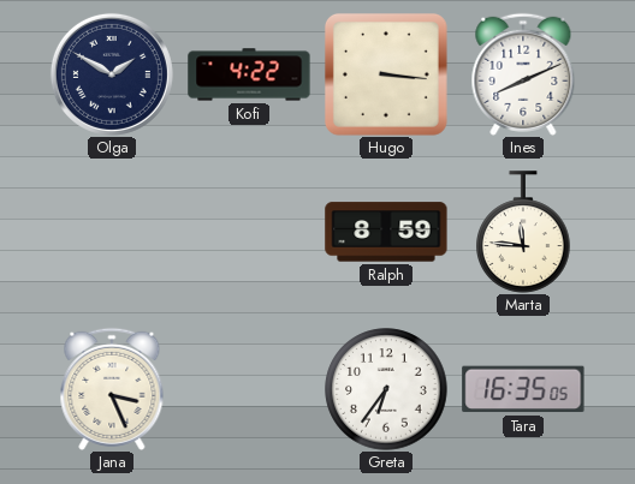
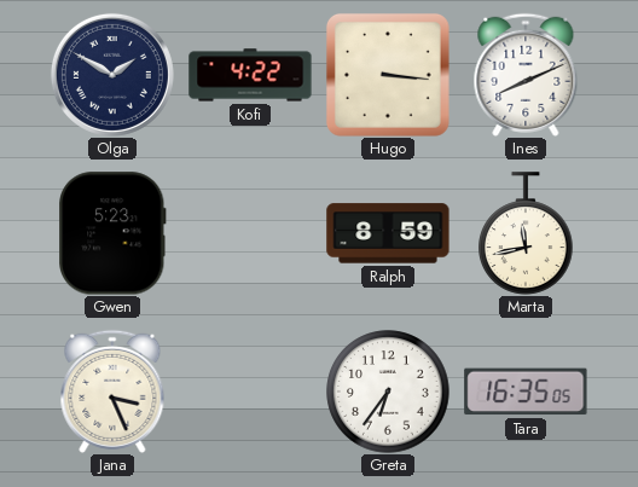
Gwen: none -> 5:23
Marta: 11:46 -> 11:43
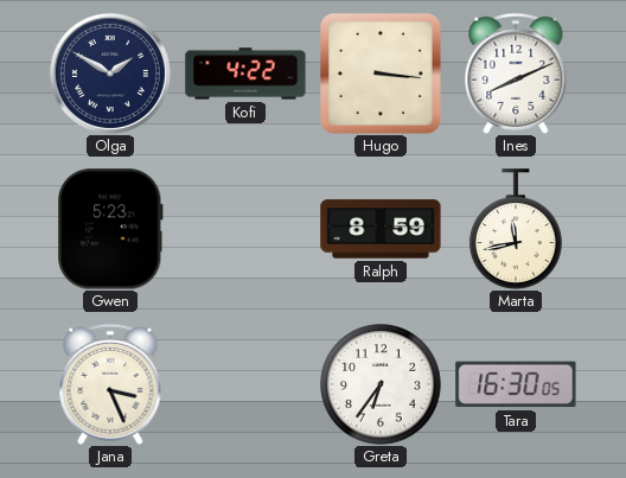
Tara: 16:35 -> 16:30
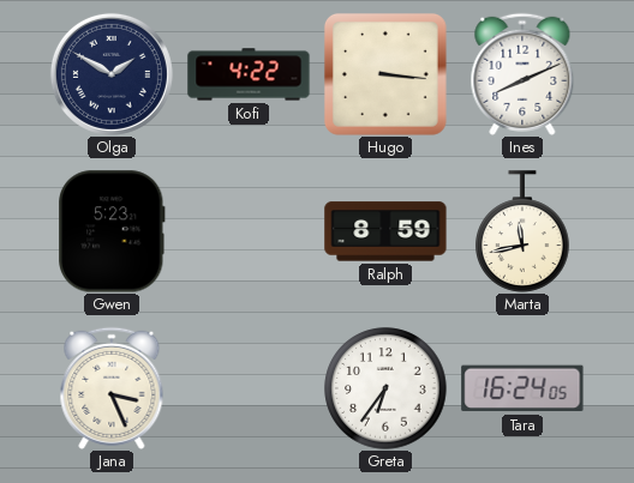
Tara: 16:30 -> 16:24
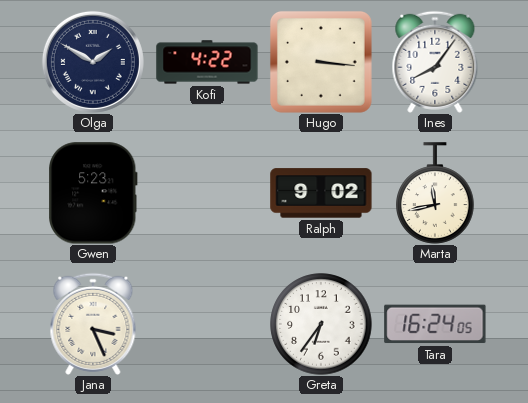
Ines: 8:11 -> 8:06
Ralph: 8:59 -> 9:02
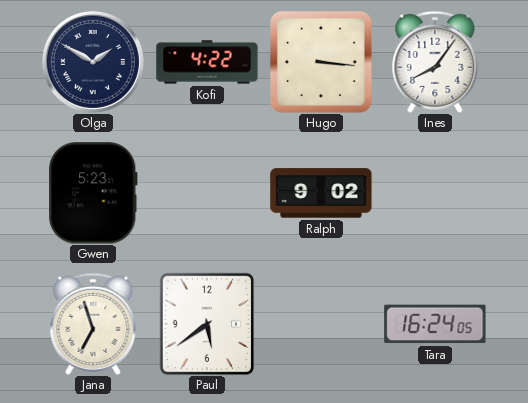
Marta: 11:43 -> none
Jana: 3:26 -> 6:57
Paul: none -> 5:39
Greta: 6:36 -> none
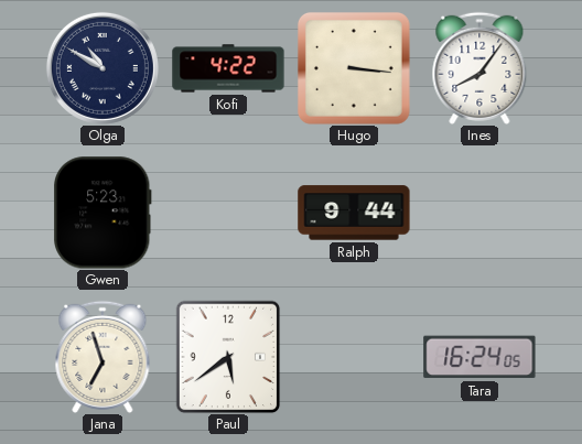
Olga: 1:50 -> 10:50
Ralph: 9:02 -> 9:44
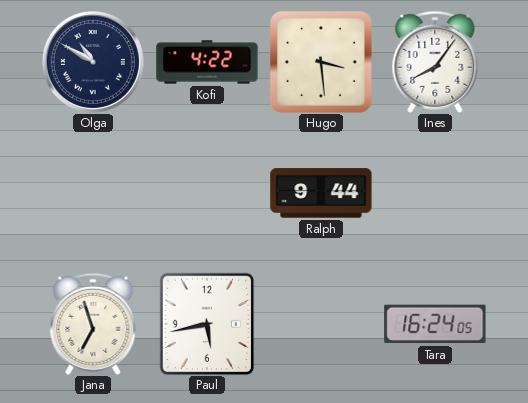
Hugo: 3:16 -> 3:29
Gwen: 5:23 -> none
Paul: 5:39 -> 5:43
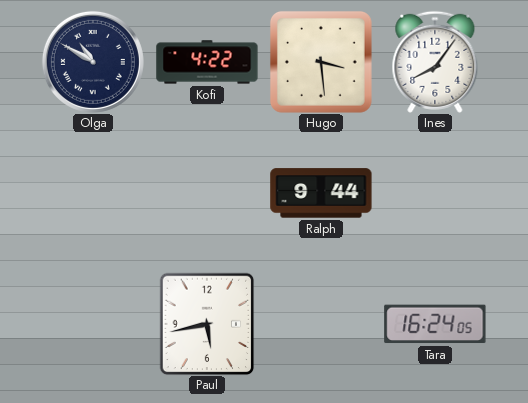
Jana: 6:57 -> none
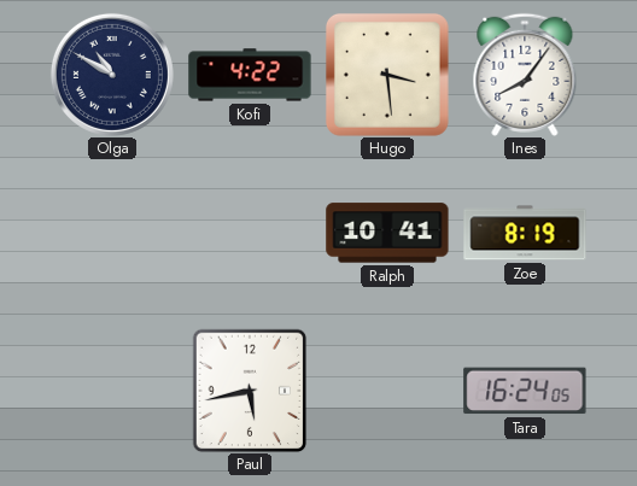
Ralph: 9:44 -> 10:41
Zoe: none -> 8:19
